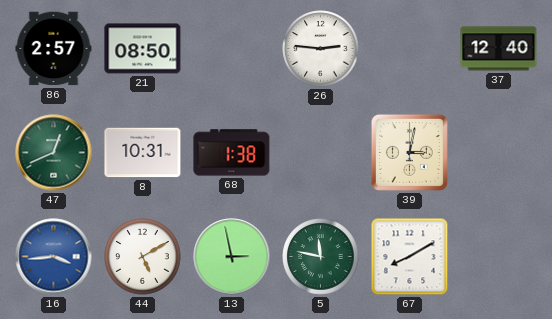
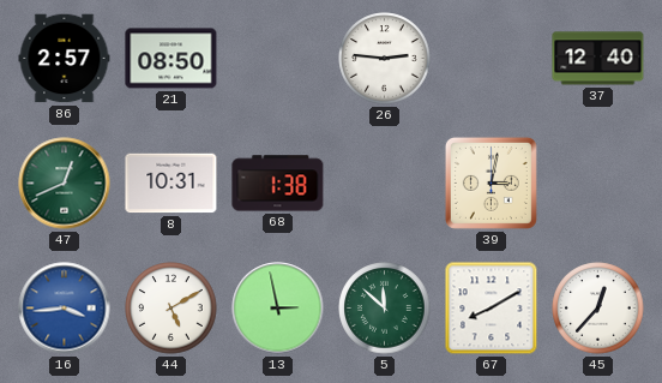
5: 11:47 -> 11:52
45: none -> 12:37
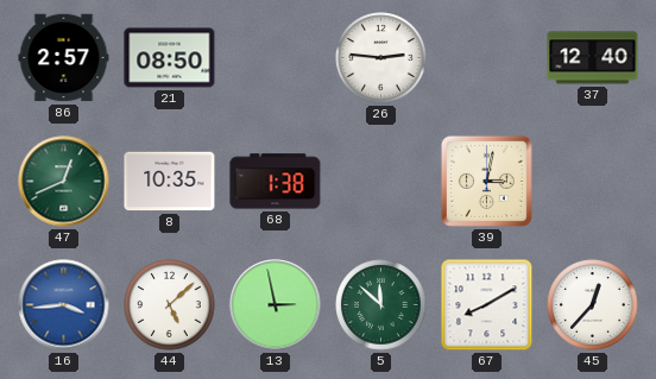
8: 10:31 -> 10:35
44: 5:10 -> 5:08
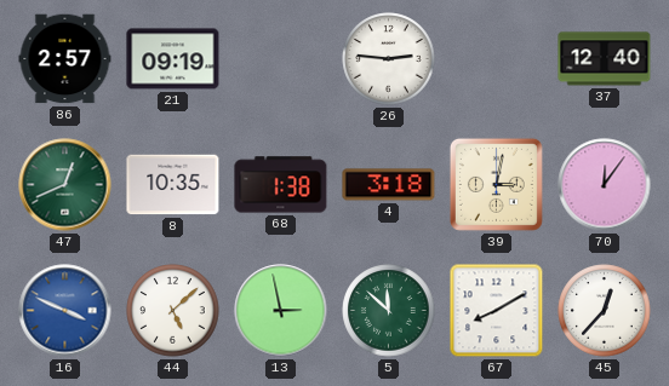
21: 08:50 -> 09:19
4: none -> 3:18
70: none -> 12:06
16: 3:44 -> 3:49
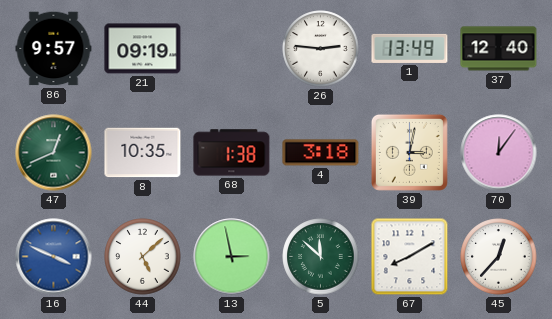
86: 2:57 -> 9:57
1: none -> 13:49
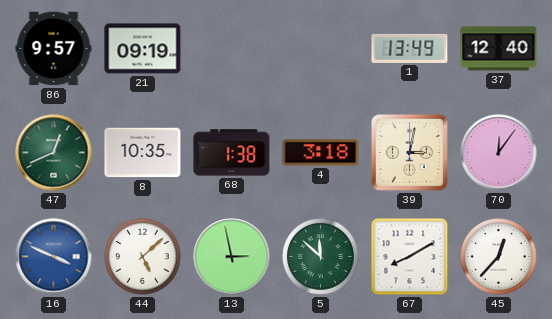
26: 2:46 -> none
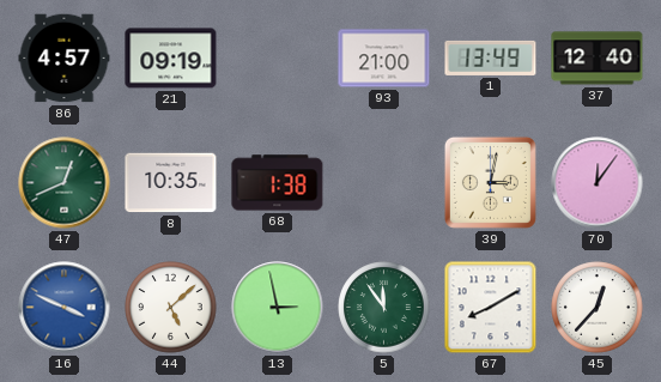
86: 9:57 -> 4:57
93: none -> 21:00
4: 3:18 -> none
5: 11:52 -> 11:54
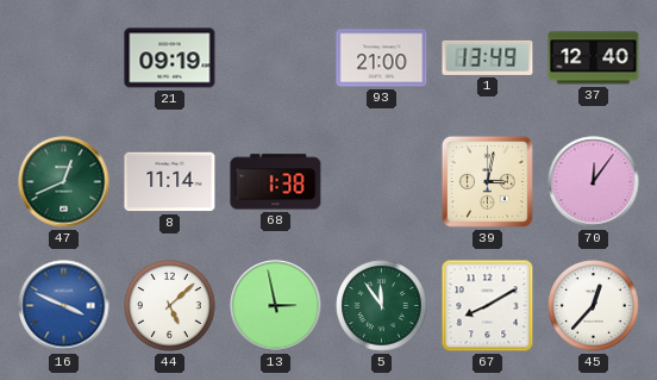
86: 4:57 -> none
8: 10:35 -> 11:14
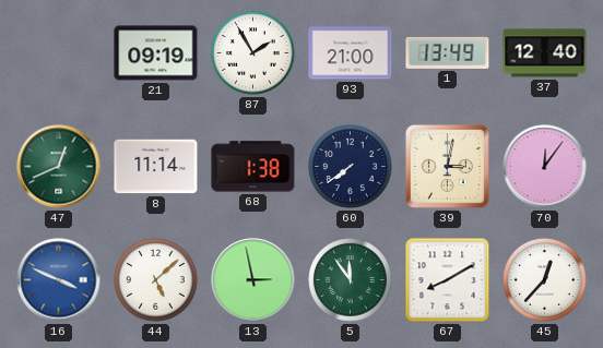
87: none -> 1:55
60: none -> 7:39
